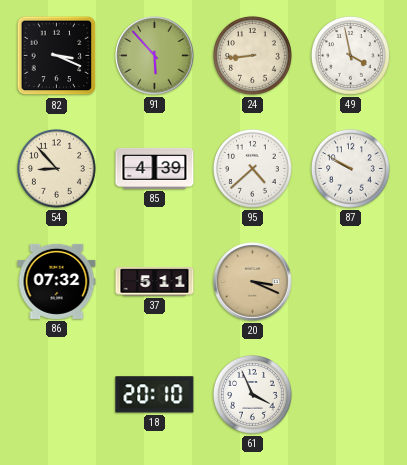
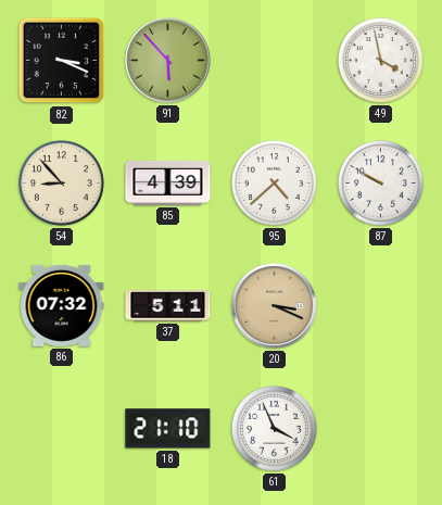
24: 8:44 -> none
18: 20:10 -> 21:10
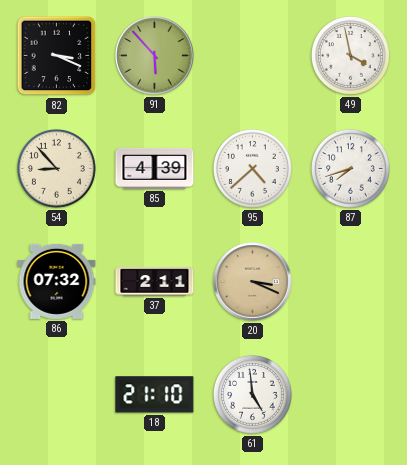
87: 9:50 -> 7:42
37: 5:11 -> 2:11
61: 3:56 -> 4:59
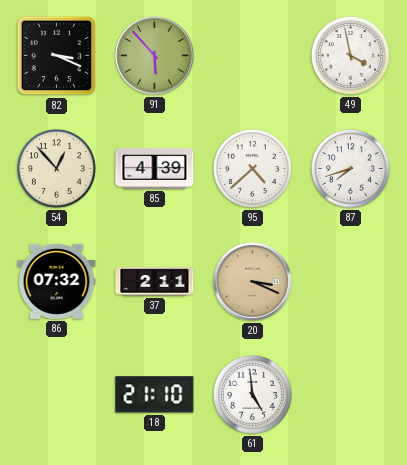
54: 8:53 -> 12:53
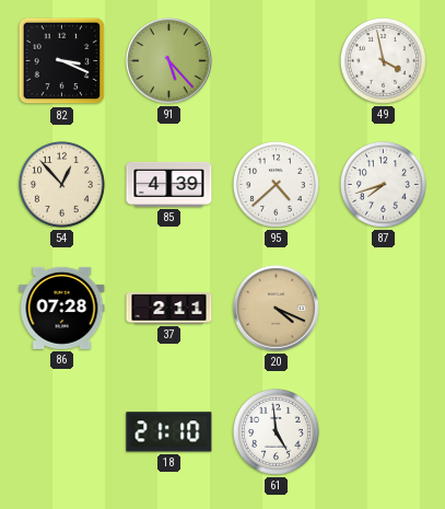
91: 5:53 -> 5:23
86: 07:32 -> 07:28
20: 3:19 -> 4:19
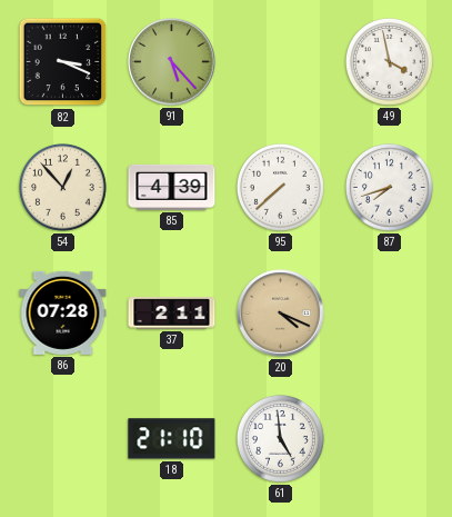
95: 4:38 -> 7:38
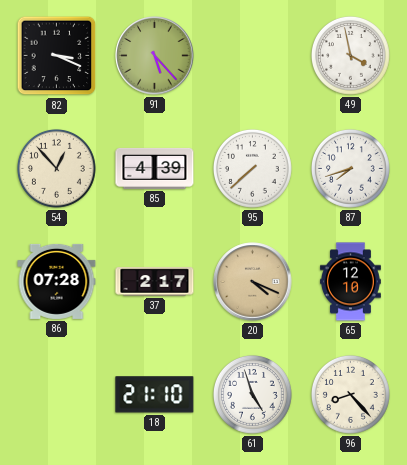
37: 2:11 -> 2:17
65: none -> 12:10
61: 4:59 -> 4:57
96: none -> 8:23
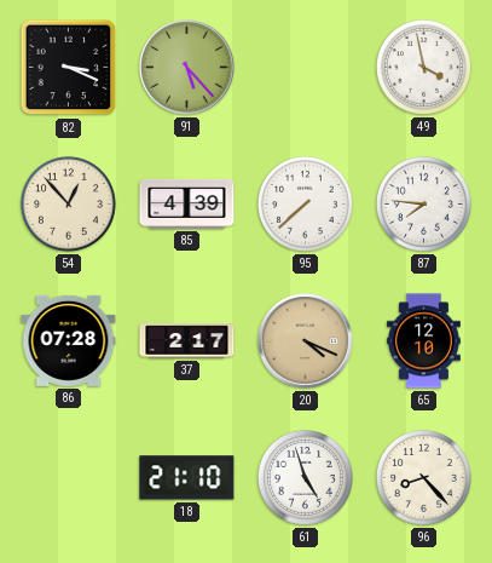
87: 7:42 -> 7:46
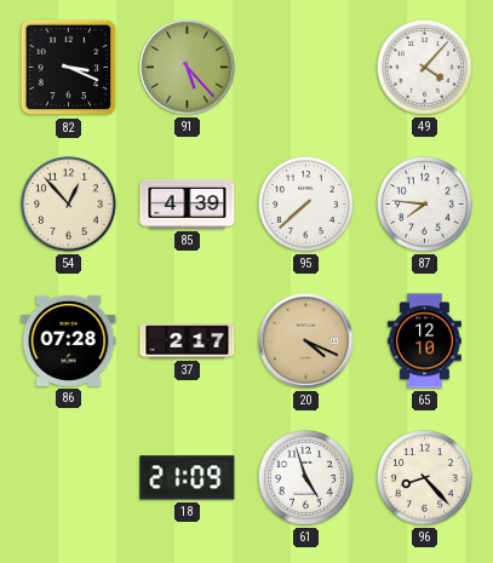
49: 3:58 -> 4:07
18: 21:10 -> 21:09
